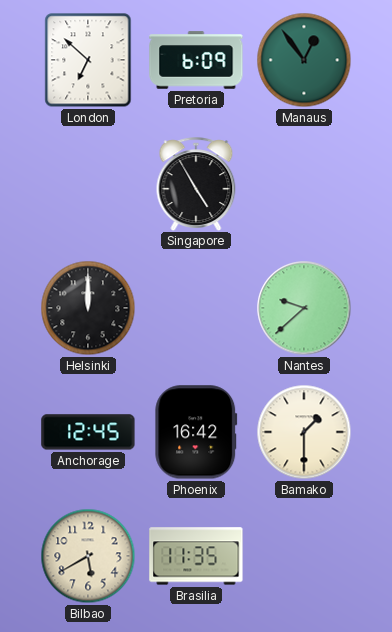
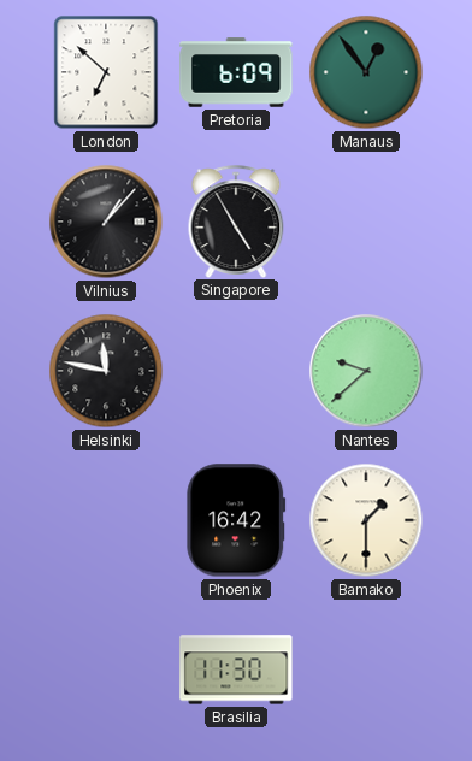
Vilnius: none -> 1:07
Helsinki: 12:00 -> 11:47
Anchorage: 12:45 -> none
Bilbao: 5:40 -> none
Brasilia: 11:35 -> 11:30
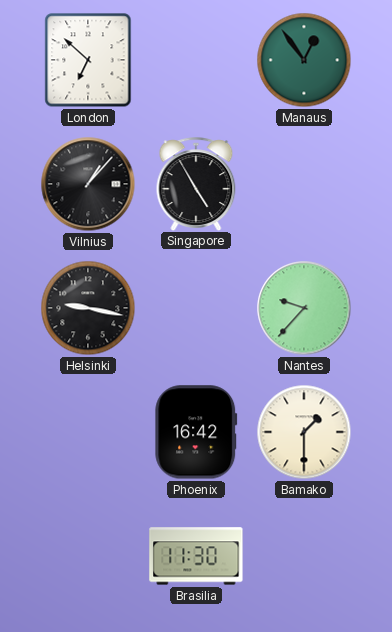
Pretoria: 6:09 -> none
Helsinki: 11:47 -> 9:17
Nantes: 9:38 -> 9:37
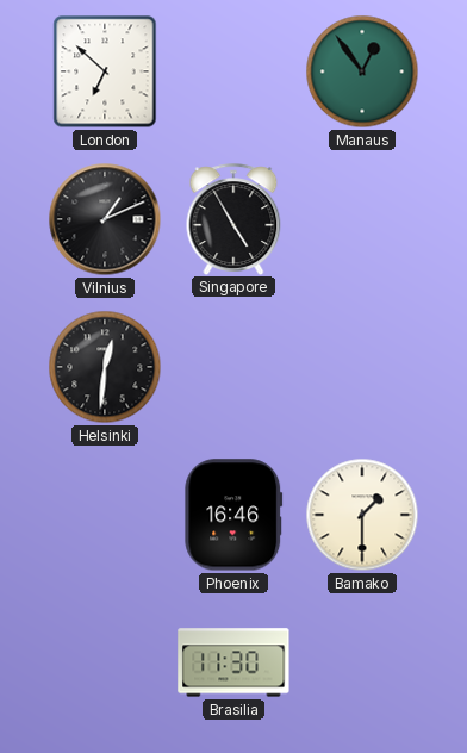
Vilnius: 1:07 -> 1:11
Helsinki: 9:17 -> 12:31
Nantes: 9:37 -> none
Phoenix: 16:42 -> 16:46
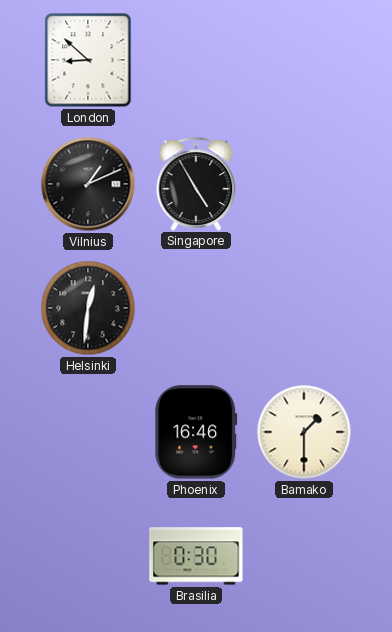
London: 6:52 -> 8:52
Manaus: 12:54 -> none
Brasilia: 11:30 -> 0:30
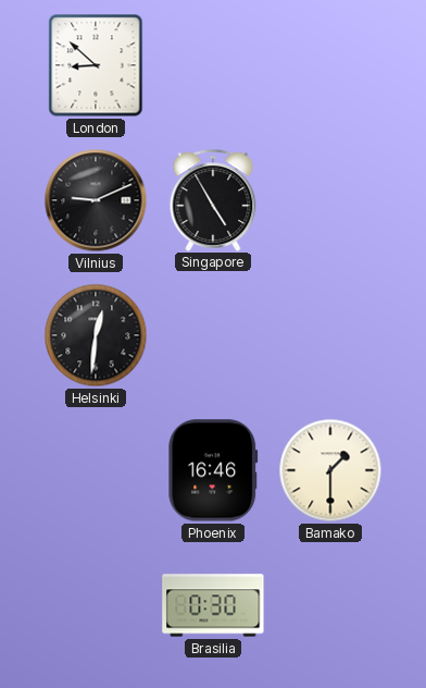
Vilnius: 1:11 -> 9:11
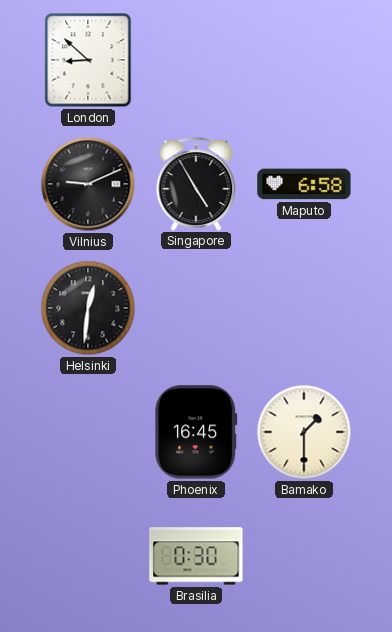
Maputo: none -> 6:58
Phoenix: 16:46 -> 16:45
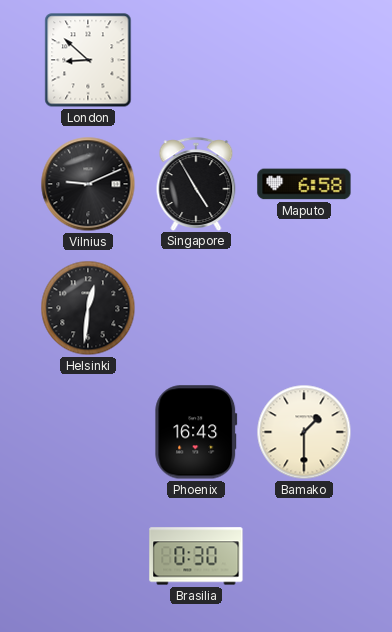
Phoenix: 16:45 -> 16:43
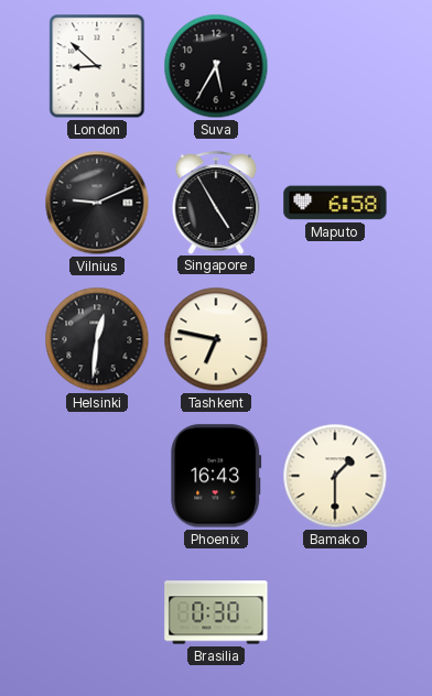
Suva: none -> 5:35
Tashkent: none -> 6:47
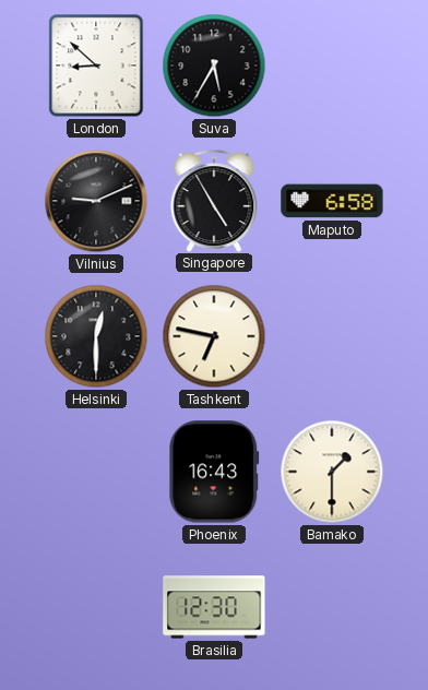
Helsinki: 12:31 -> 12:30
Brasilia: 0:30 -> 12:30
